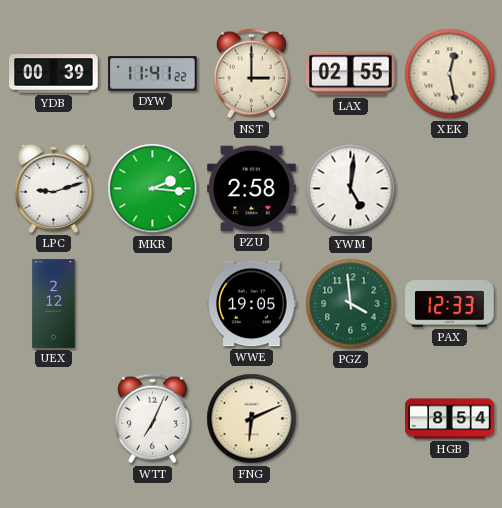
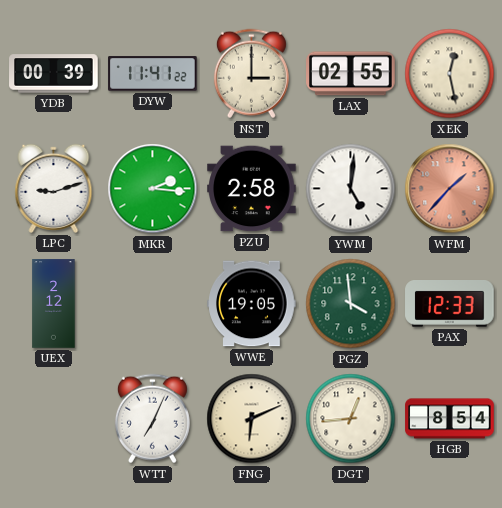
WFM: none -> 1:37
DGT: none -> 12:44
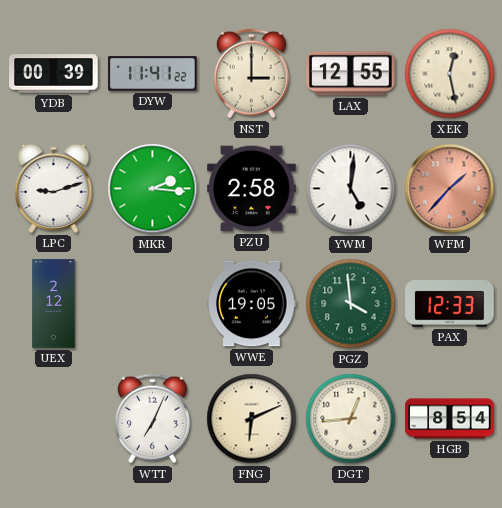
LAX: 02:55 -> 12:55
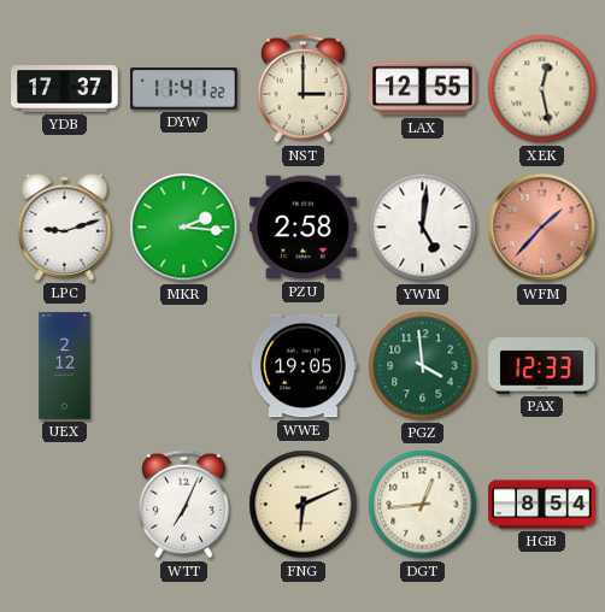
YDB: 00:39 -> 17:37
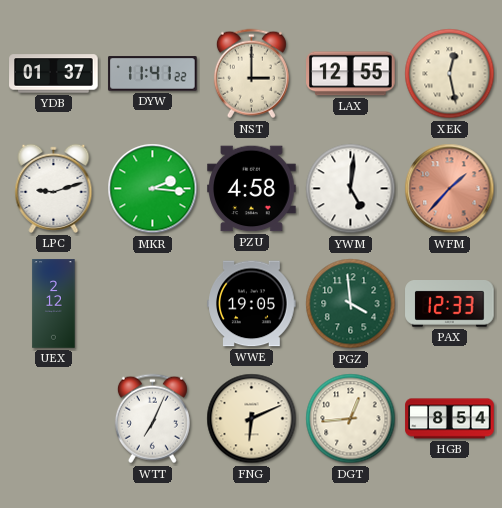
YDB: 17:37 -> 01:37
PZU: 2:58 -> 4:58
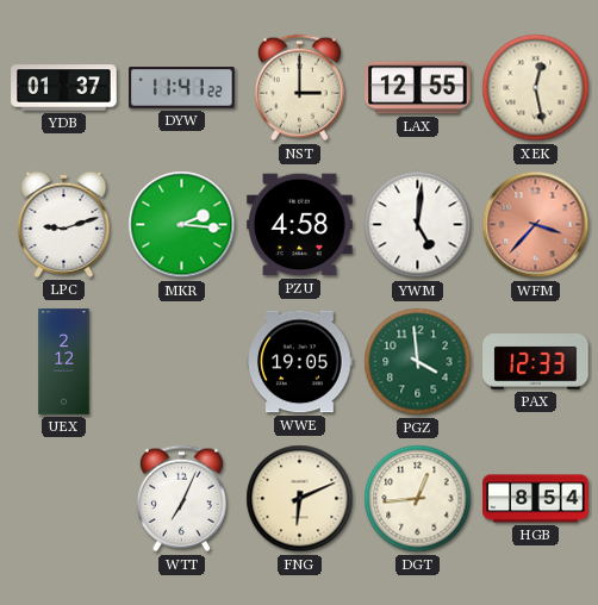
WFM: 1:37 -> 3:37
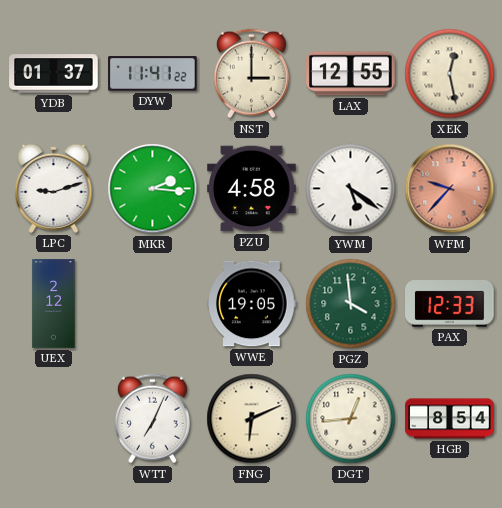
YWM: 5:01 -> 5:21
WFM: 3:37 -> 9:37
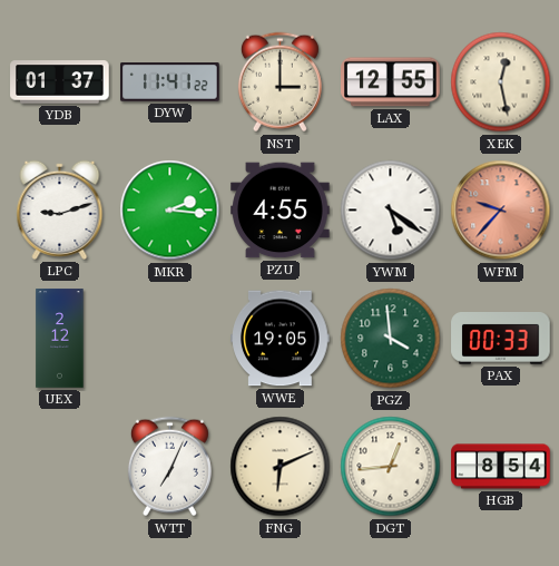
PZU: 4:58 -> 4:55
PAX: 12:33 -> 00:33
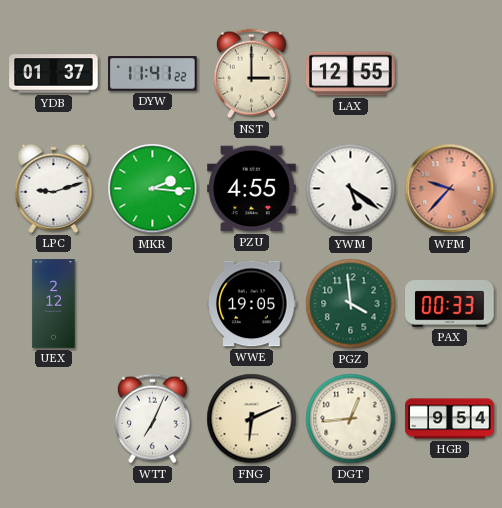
XEK: 12:28 -> none
HGB: 8:54 -> 9:54
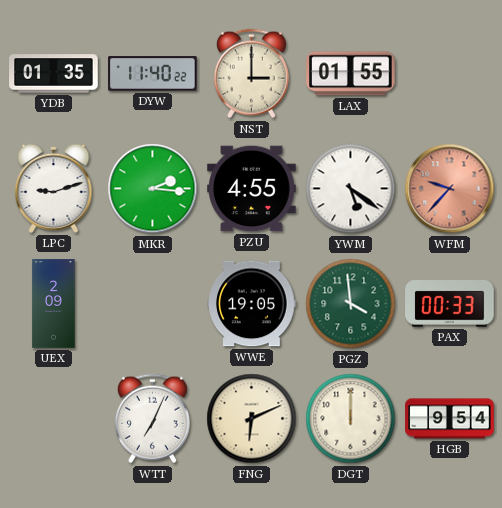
YDB: 01:37 -> 01:35
DYW: 11:41 -> 11:40
LAX: 12:55 -> 01:55
UEX: 2:12 -> 2:09
DGT: 12:44 -> 12:00
